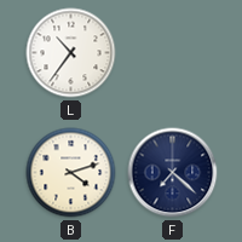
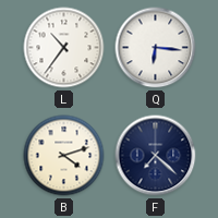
Q: none -> 6:16
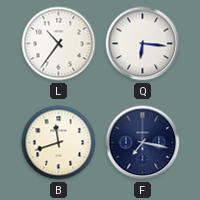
B: 4:12 -> 11:42
F: 7:22 -> 7:17
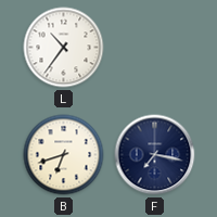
Q: 6:16 -> none
B: 11:42 -> 6:42
